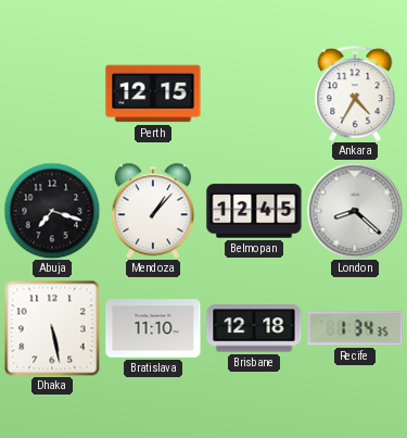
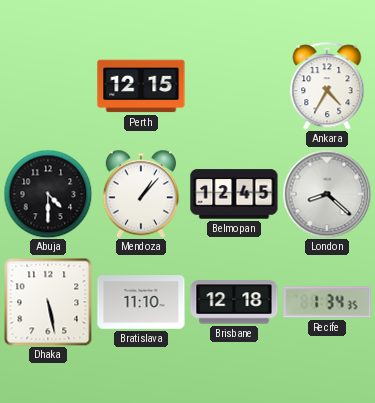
Abuja: 7:18 -> 4:30
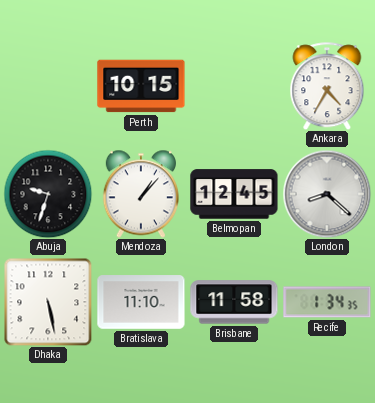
Perth: 12:15 -> 10:15
Abuja: 4:30 -> 9:33
Brisbane: 12:18 -> 11:58
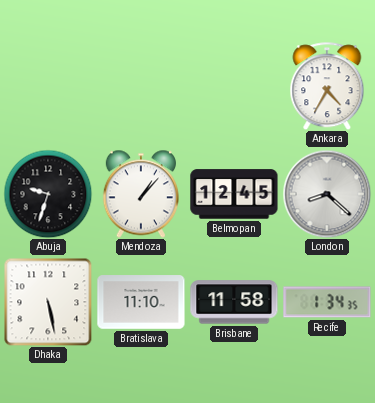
Perth: 10:15 -> none
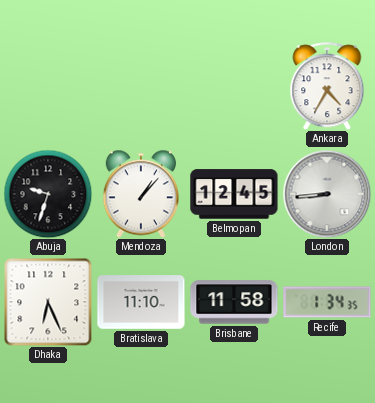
London: 8:22 -> 8:44
Dhaka: 5:28 -> 6:26
